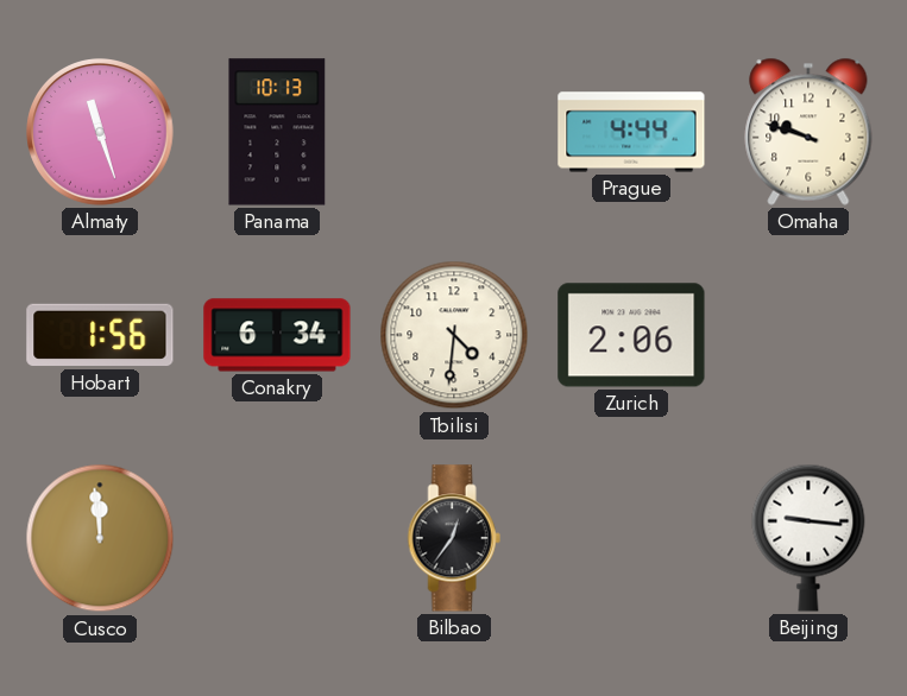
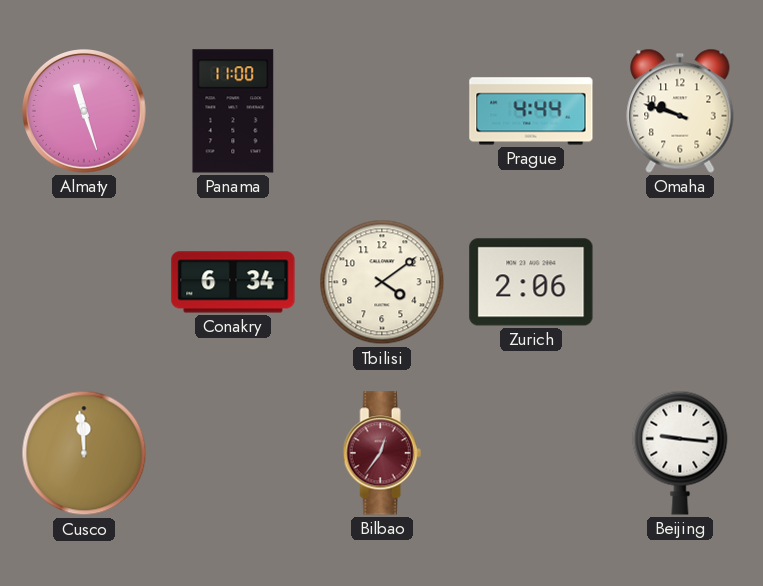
Panama: 10:13 -> 11:00
Hobart: 1:56 -> none
Tbilisi: 4:31 -> 4:09
Bilbao dial: black -> burgundy
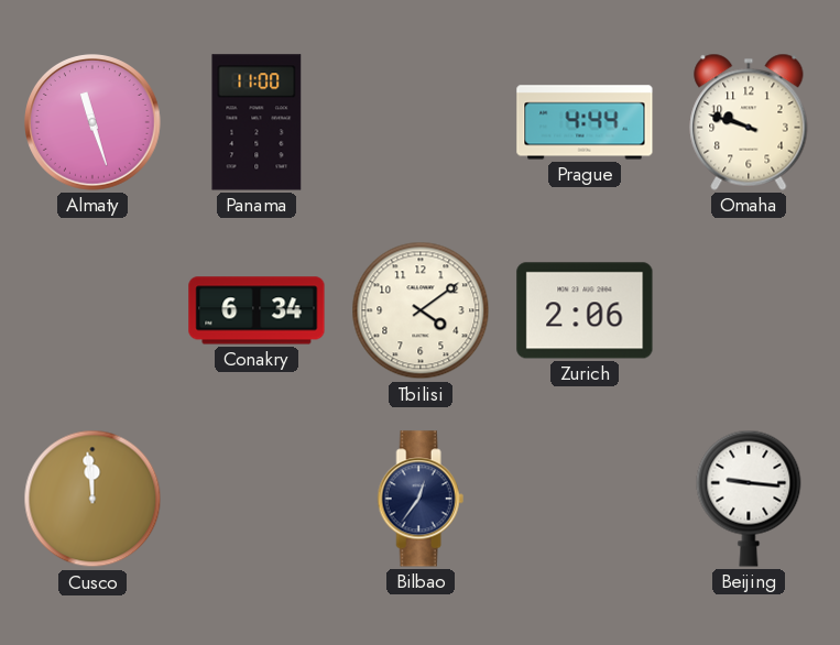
Bilbao dial: burgundy -> navy
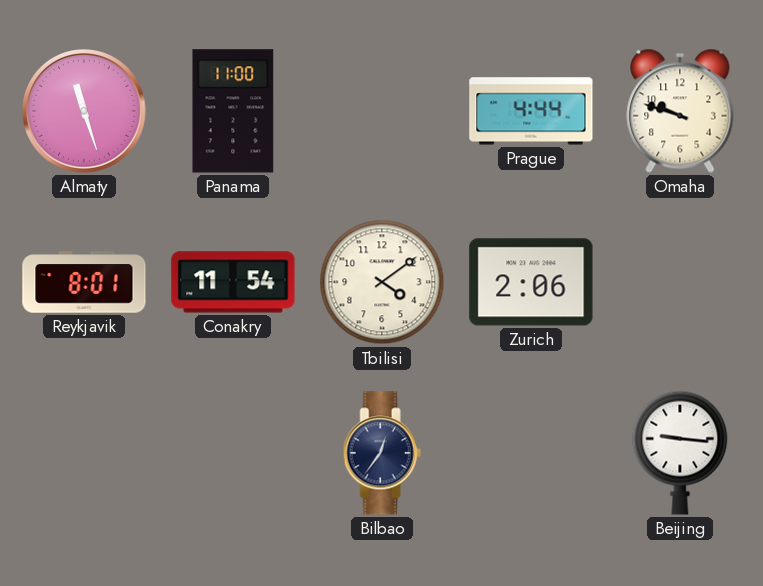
Reykjavik: none -> 8:01
Conakry: 6:34 -> 11:54
Cusco: 11:59 -> none
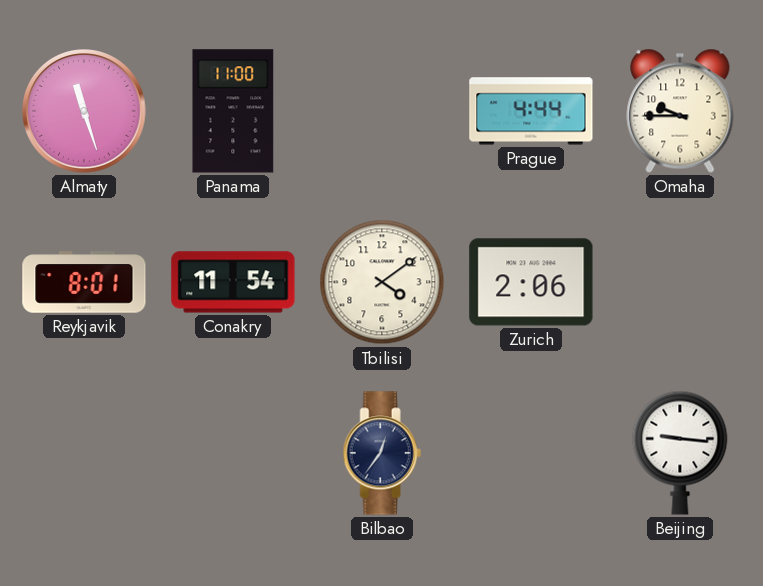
Omaha: 9:48 -> 9:45
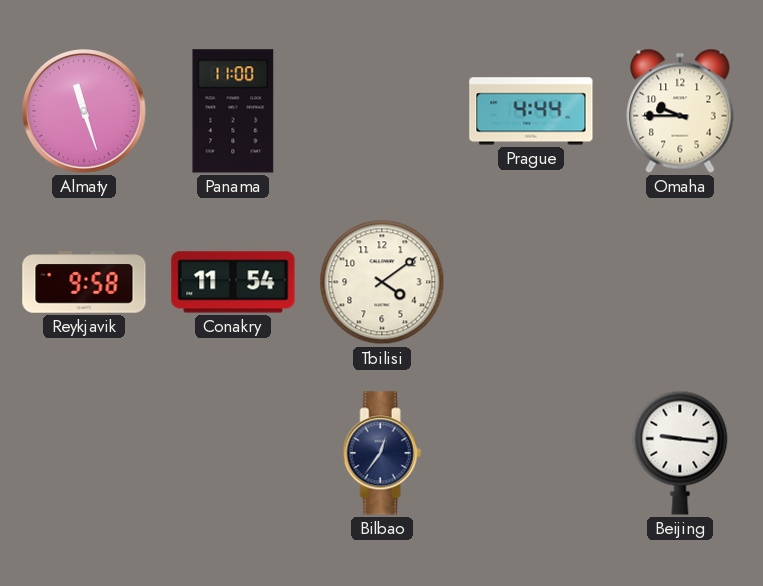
Reykjavik: 8:01 -> 9:58
Zurich: 2:06 -> none
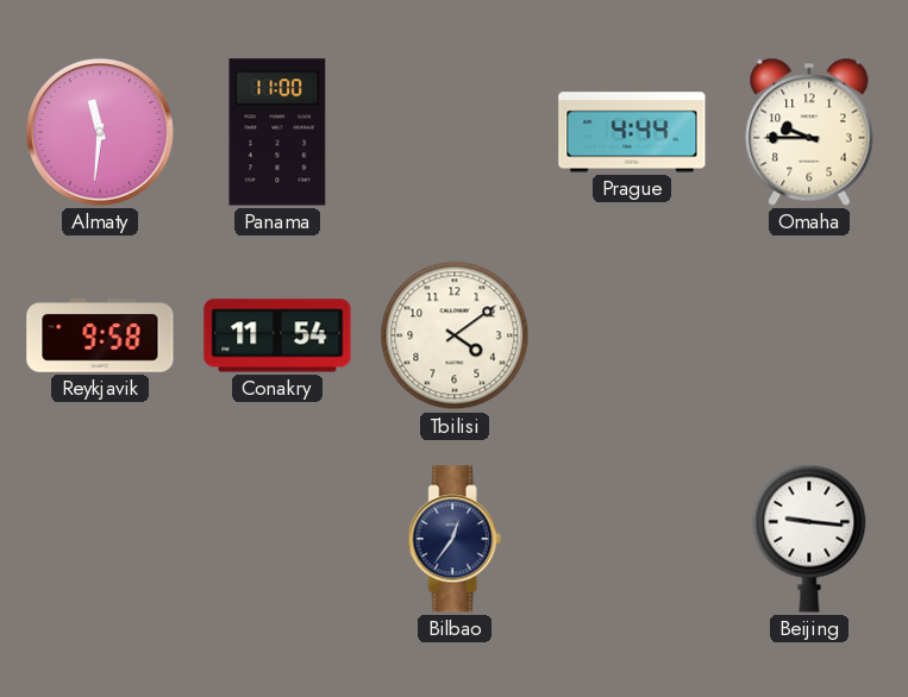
Almaty: 11:27 -> 11:31
